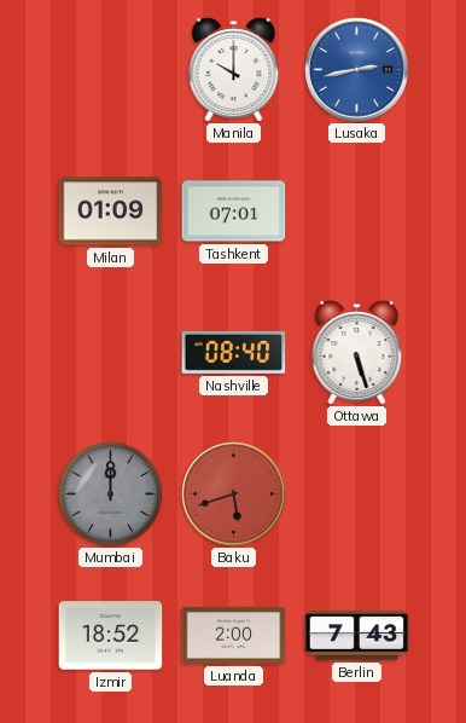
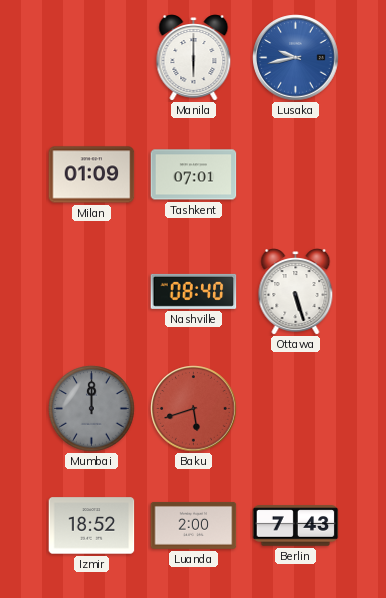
Manila: 10:00 -> 6:00
Lusaka: 2:43 -> 9:43
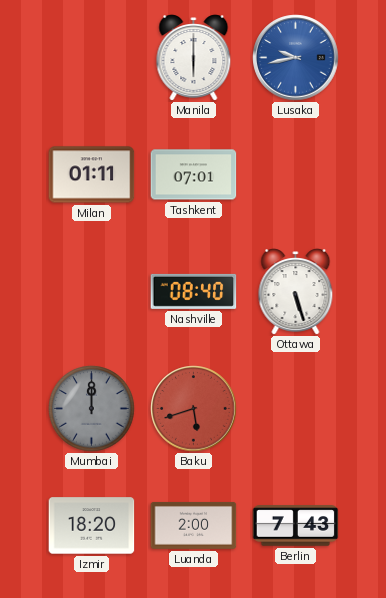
Milan: 01:09 -> 01:11
Izmir: 18:52 -> 18:20
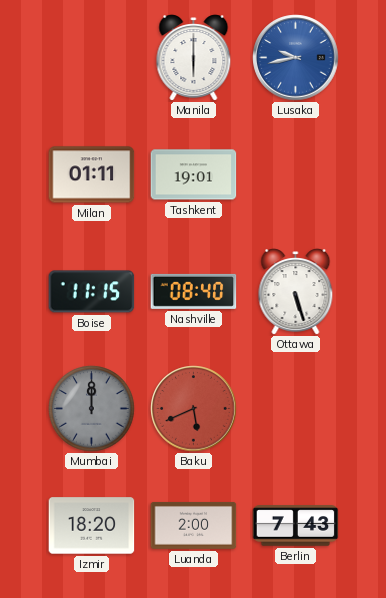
Tashkent: 07:01 -> 19:01
Boise: none -> 11:15
Baku: 5:42 -> 5:41
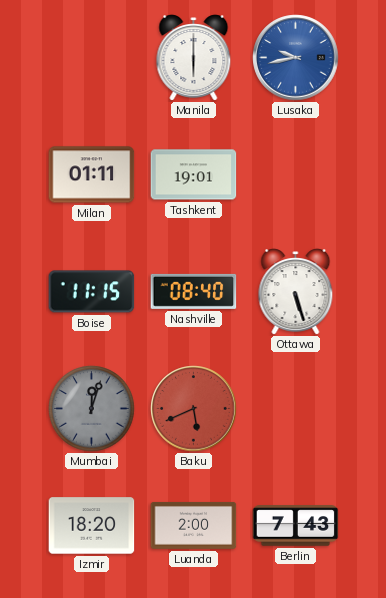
Mumbai: 12:00 -> 12:03
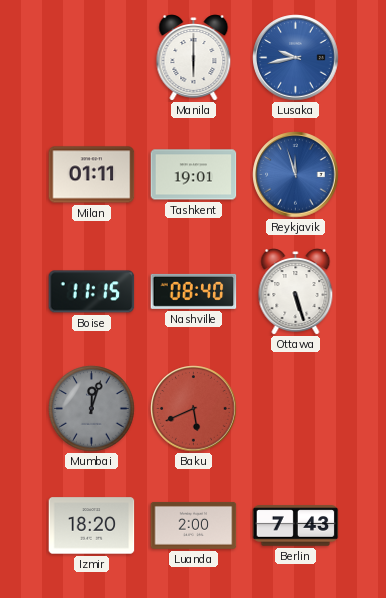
Reykjavik: none -> 11:57
